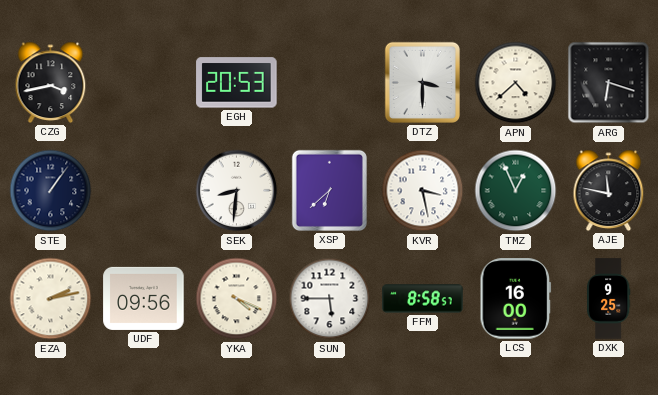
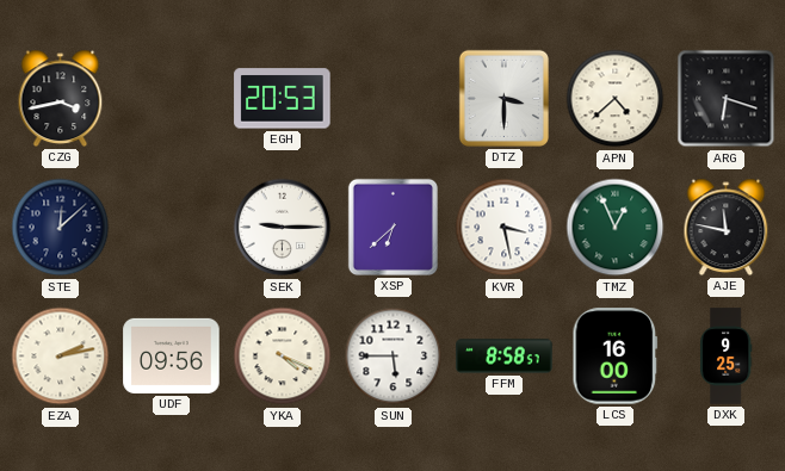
STE: 1:06 -> 12:08
SEK: 8:31 -> 9:15
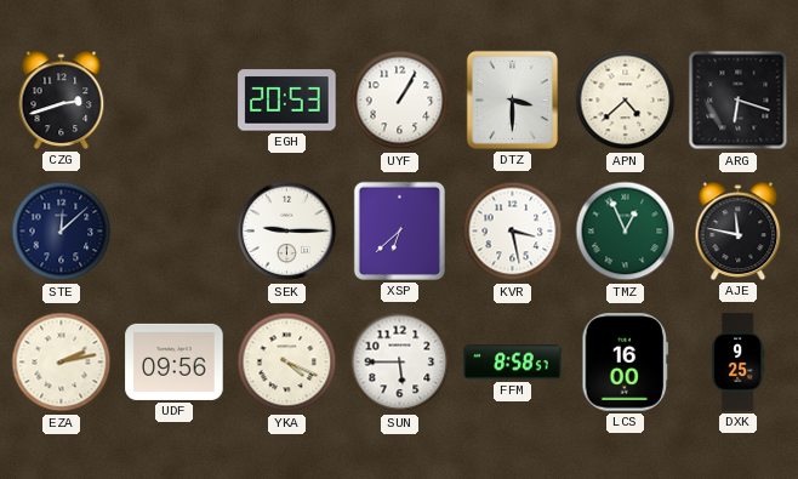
CZG: 3:43 -> 2:42
UYF: none -> 1:05
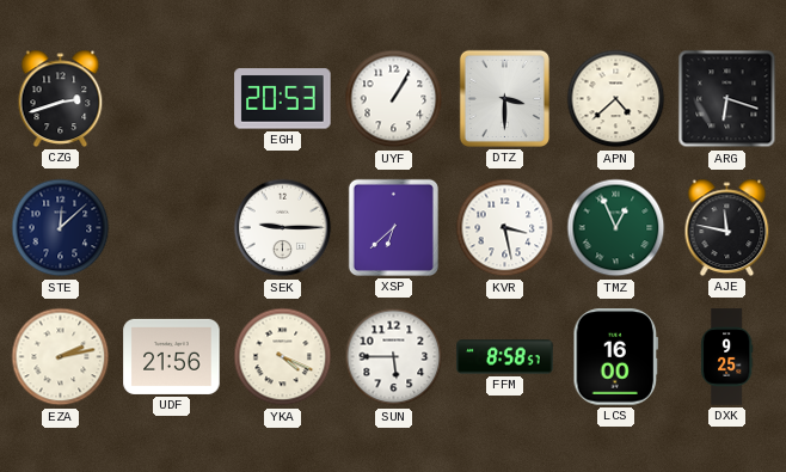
UDF: 09:56 -> 21:56
